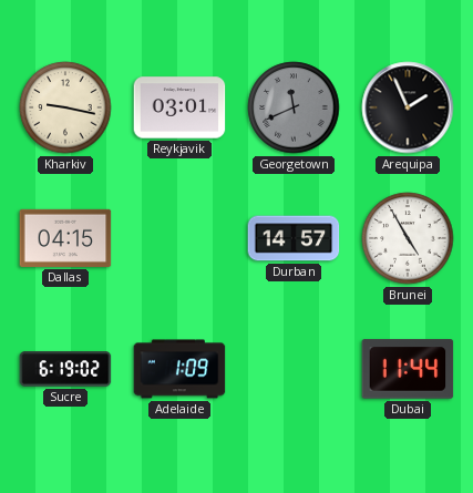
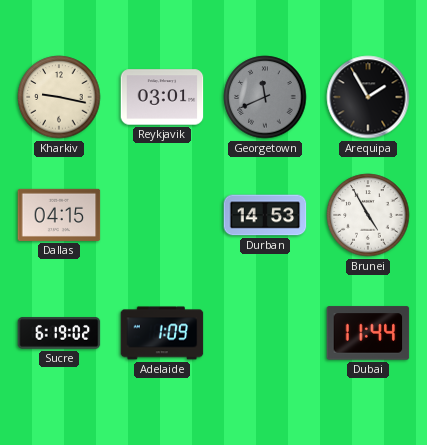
Arequipa: 1:56 -> 1:55
Durban: 14:57 -> 14:53
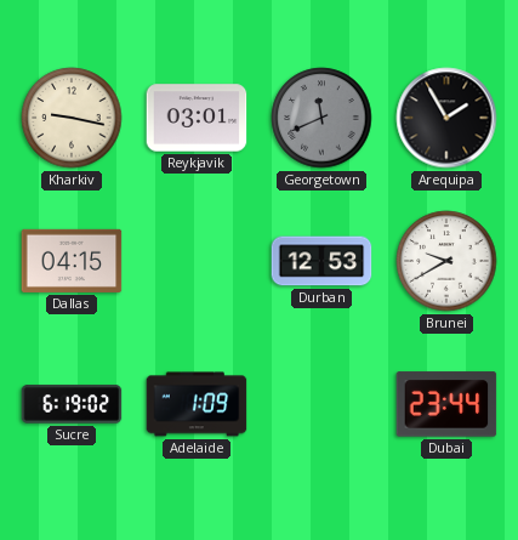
Durban: 14:53 -> 12:53
Brunei: 4:55 -> 9:40
Dubai: 11:44 -> 23:44
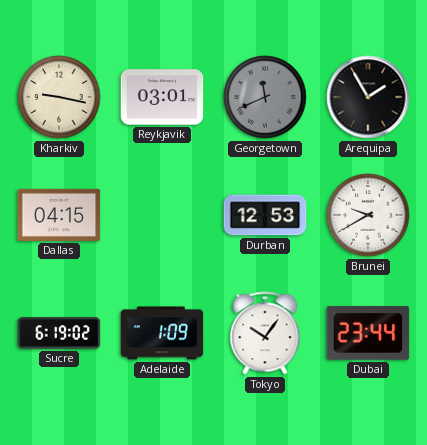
Tokyo: none -> 10:06
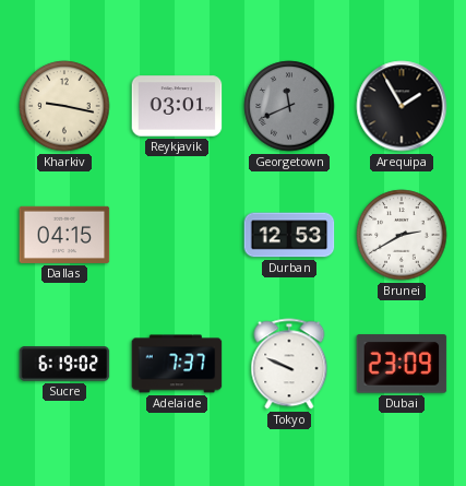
Brunei: 9:40 -> 2:40
Adelaide: 1:09 -> 7:37
Tokyo: 10:06 -> 9:49
Dubai: 23:44 -> 23:09
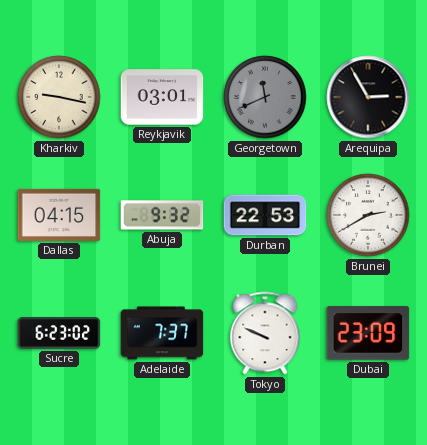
Arequipa: 1:55 -> 2:55
Abuja: none -> 9:32
Durban: 12:53 -> 22:53
Sucre: 6:19 -> 6:23
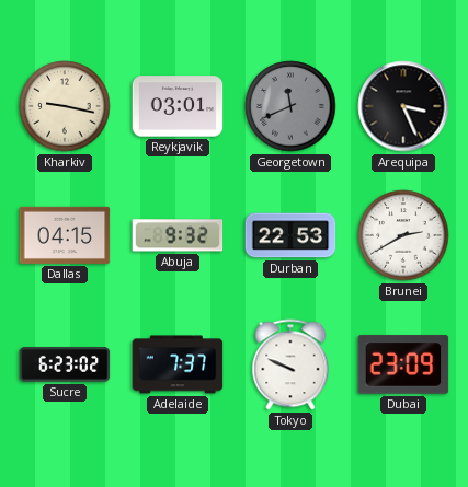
Arequipa: 2:55 -> 3:26
